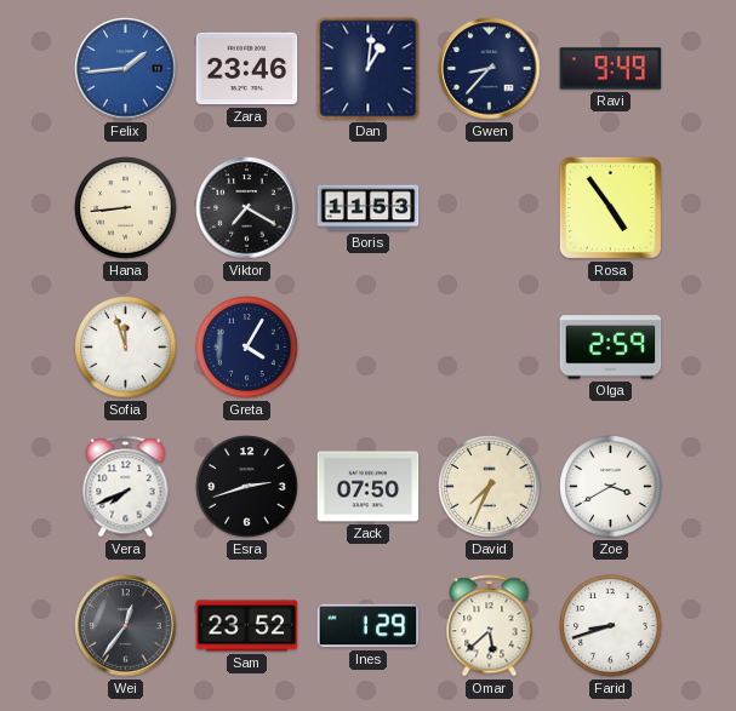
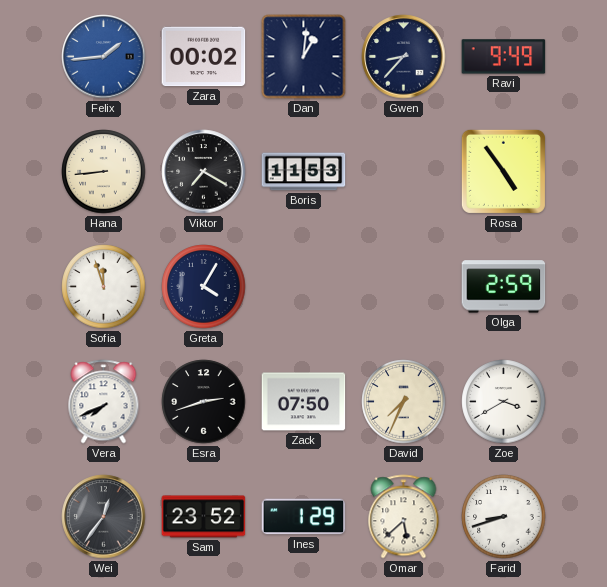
Zara: 23:46 -> 00:02
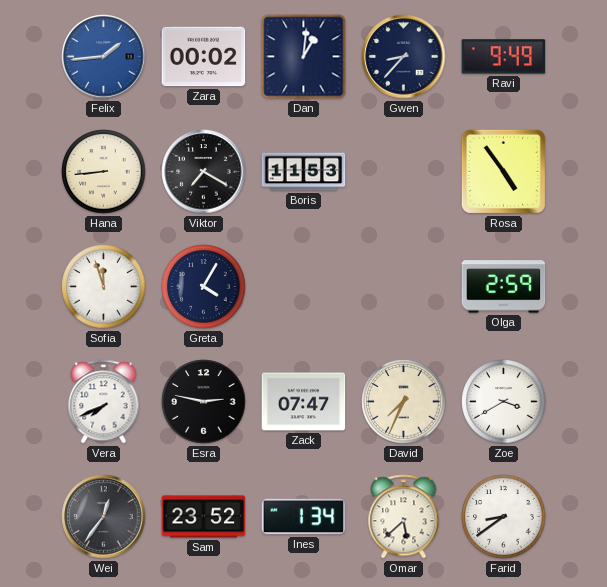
Esra: 2:42 -> 2:47
Zack: 07:50 -> 07:47
Ines: 1:29 -> 1:34
Farid: 8:42 -> 8:39
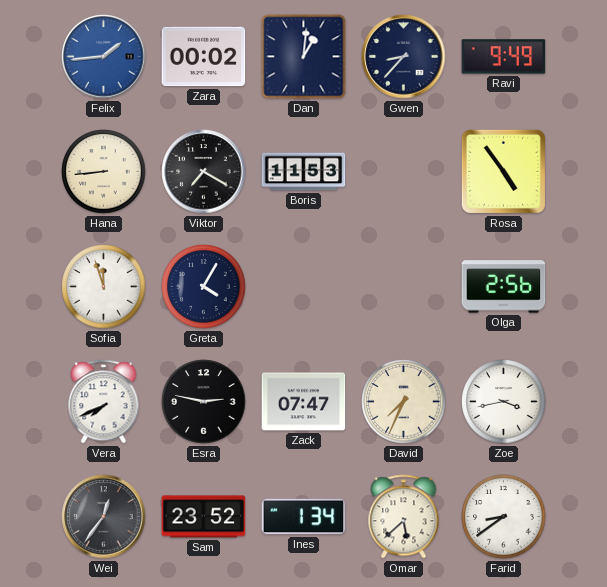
Olga: 2:59 -> 2:56
Zoe: 3:40 -> 3:43
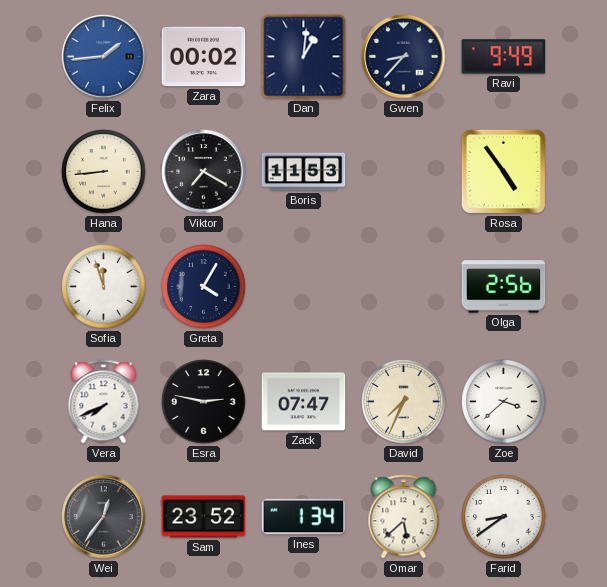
Zoe: 3:43 -> 3:38
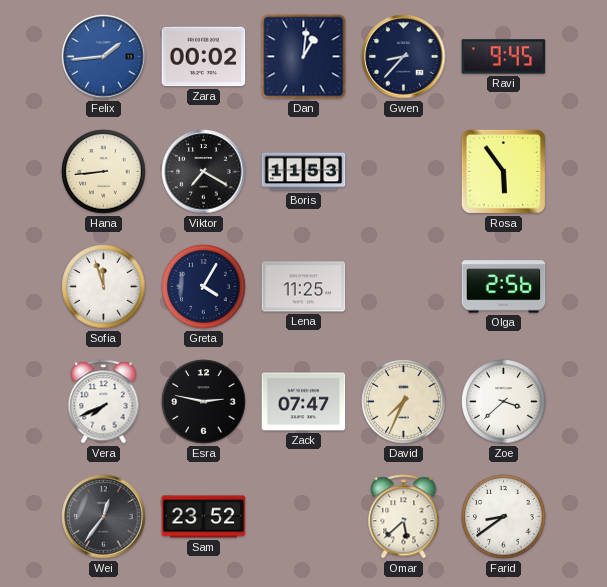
Ravi: 9:49 -> 9:45
Rosa: 4:54 -> 5:54
Lena: none -> 11:25
Ines: 1:34 -> none
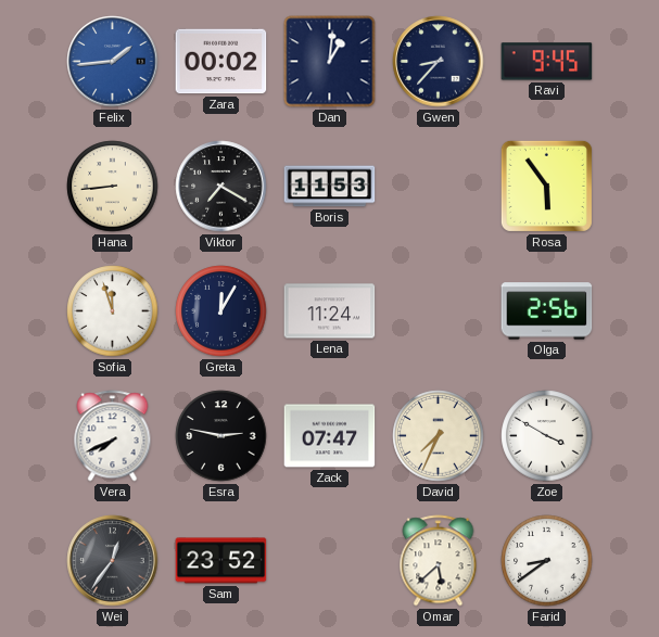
Greta: 4:05 -> 12:05
Lena: 11:25 -> 11:24
Zoe: 3:38 -> 3:50
